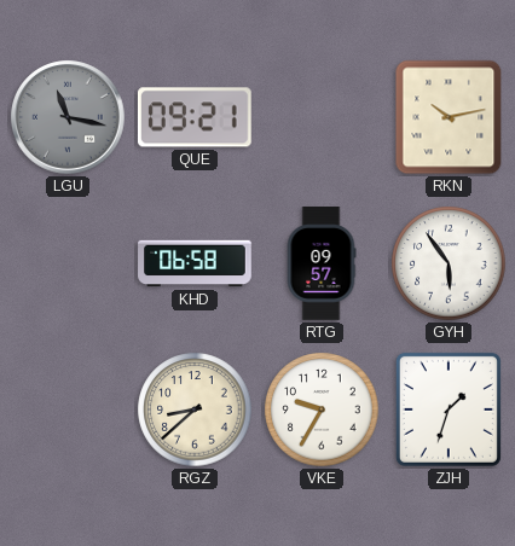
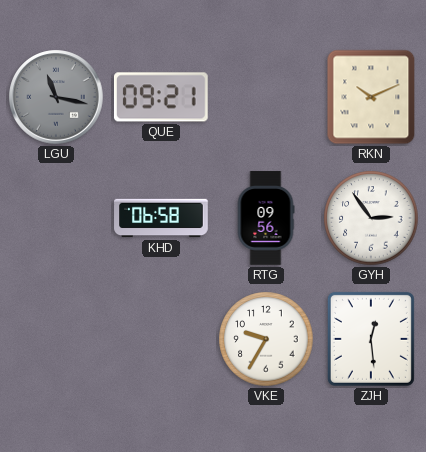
RKN: 10:13 -> 10:11
RTG: 09:57 -> 09:56
GYH: 5:54 -> 2:54
RGZ: 8:38 -> none
ZJH: 1:33 -> 12:29
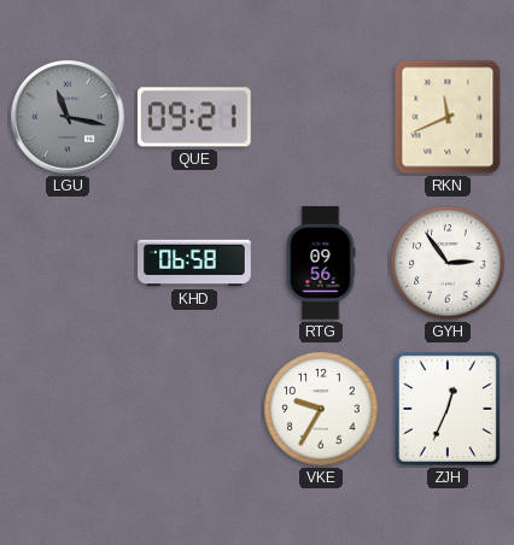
RKN: 10:11 -> 11:41
ZJH: 12:29 -> 12:34
